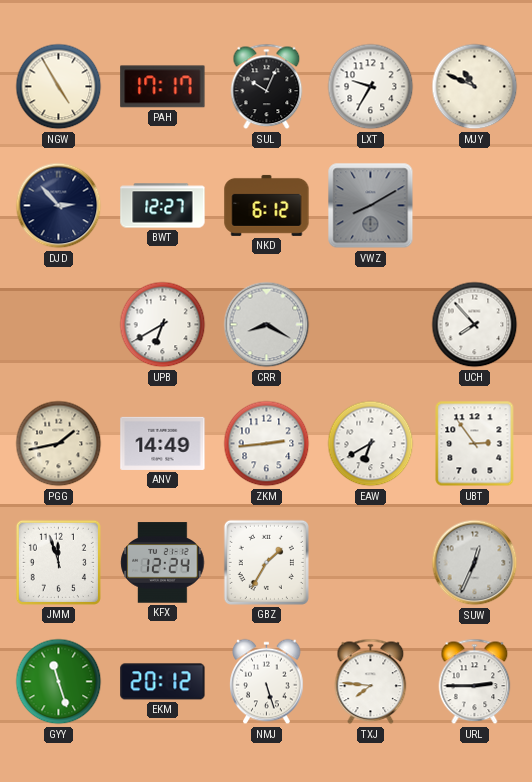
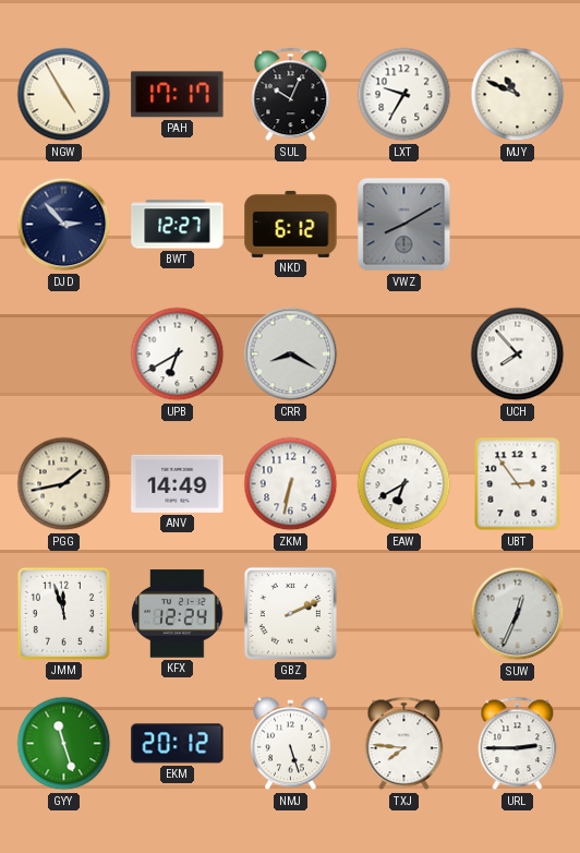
ZKM: 2:44 -> 6:32
GBZ: 1:35 -> 2:11
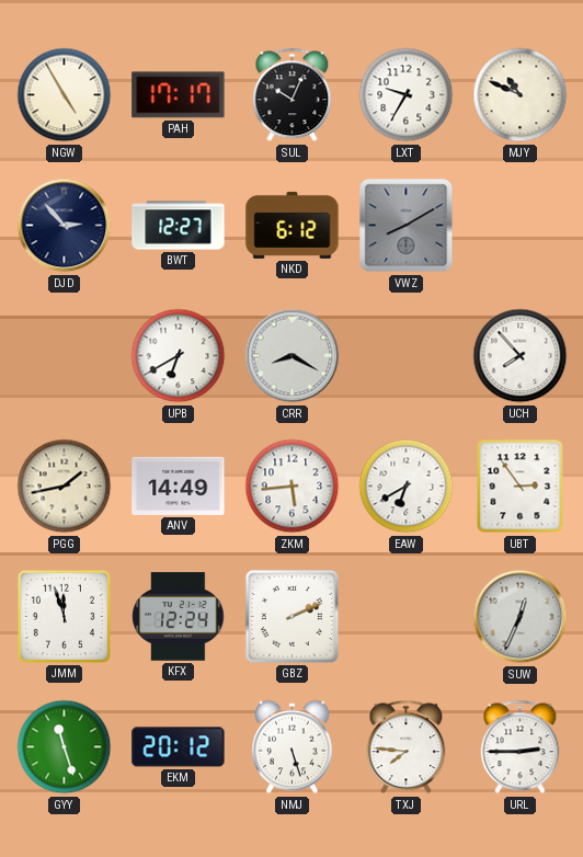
ZKM: 6:32 -> 5:44
